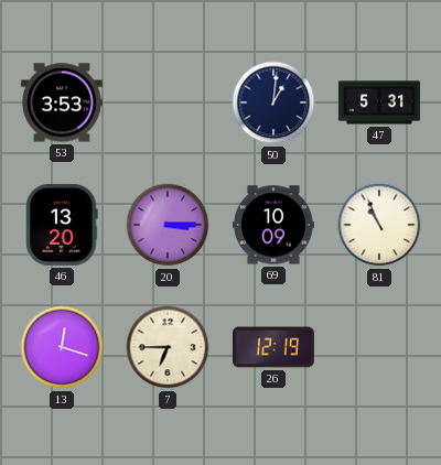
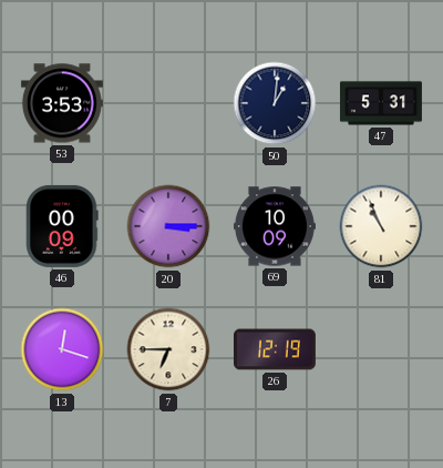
46: 13:20 -> 00:09
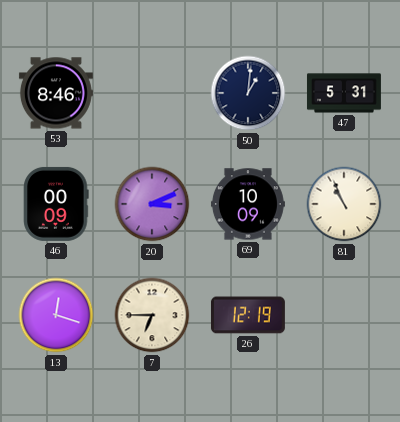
53: 3:53 -> 8:46
20: 3:15 -> 3:11
